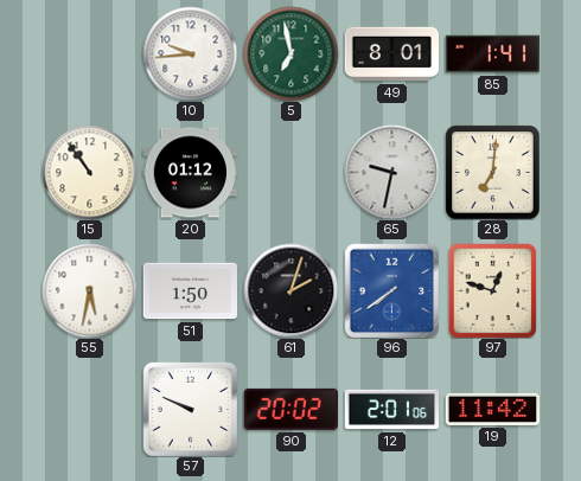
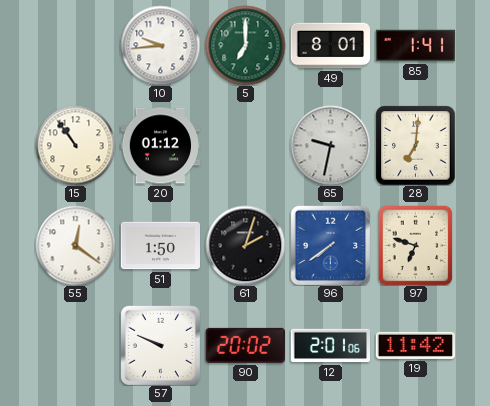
5: 6:58 -> 7:00
55: 5:32 -> 12:21
97: 12:48 -> 6:48
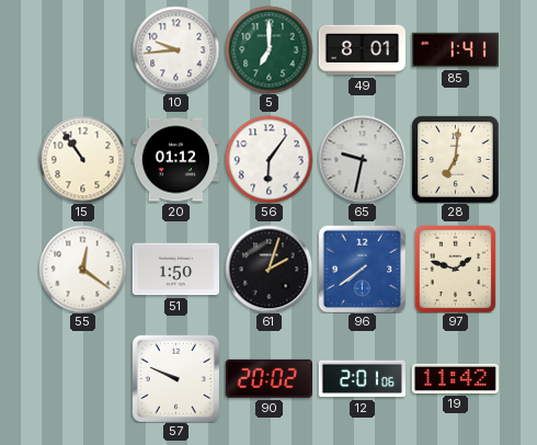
56: none -> 6:06
97: 6:48 -> 1:48
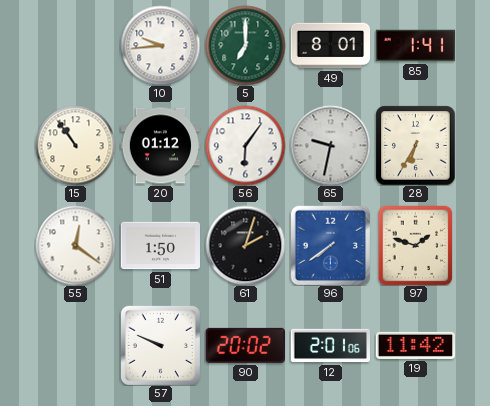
28: 7:01 -> 6:35
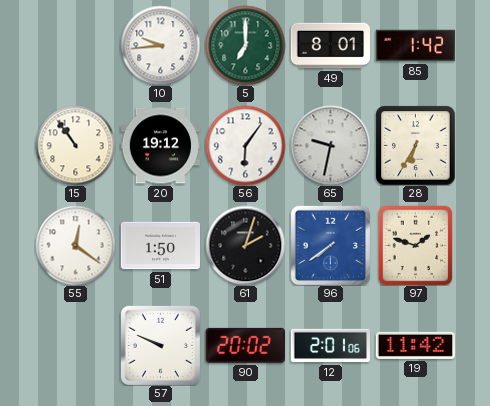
85: 1:41 -> 1:42
20: 01:12 -> 19:12
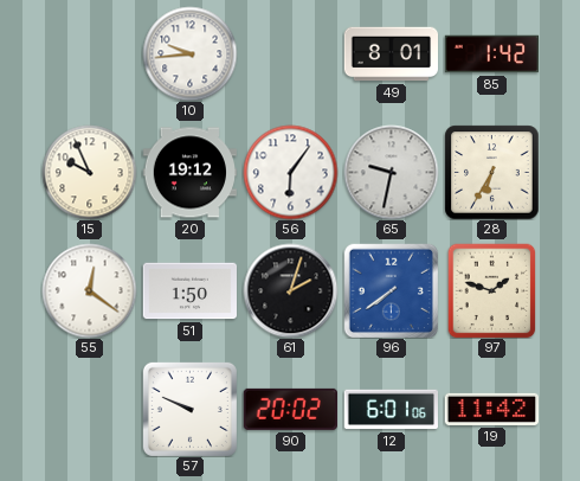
5: 7:00 -> none
15: 10:54 -> 9:56
12: 2:01 -> 6:01
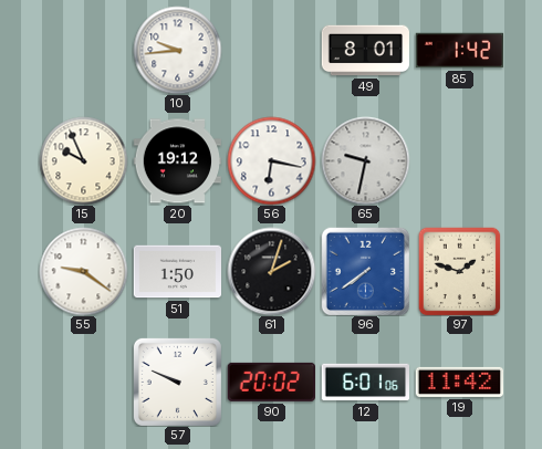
56: 6:06 -> 6:17
28: 6:35 -> none
55: 12:21 -> 9:21
